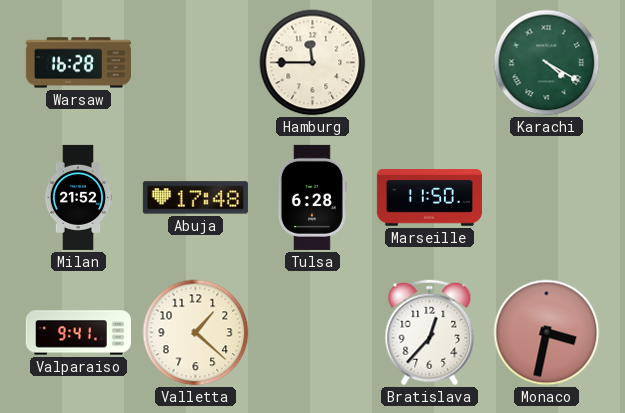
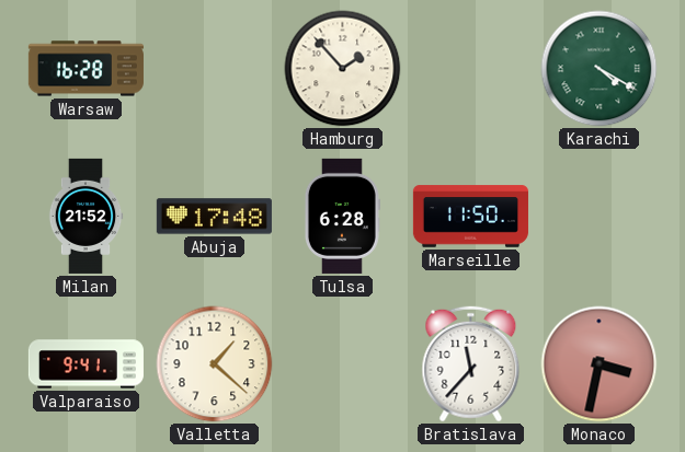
Hamburg: 11:45 -> 1:53
Bratislava: 12:37 -> 11:37
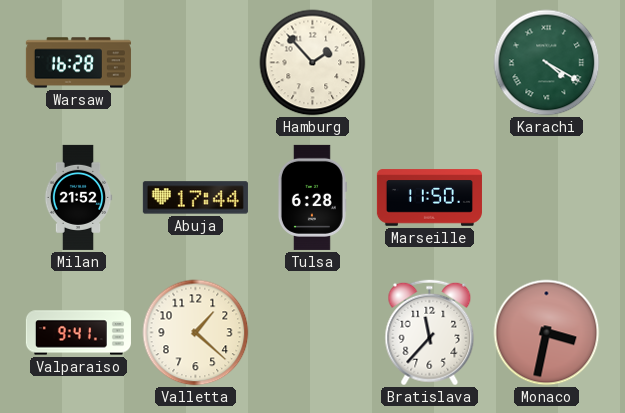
Abuja: 17:48 -> 17:44
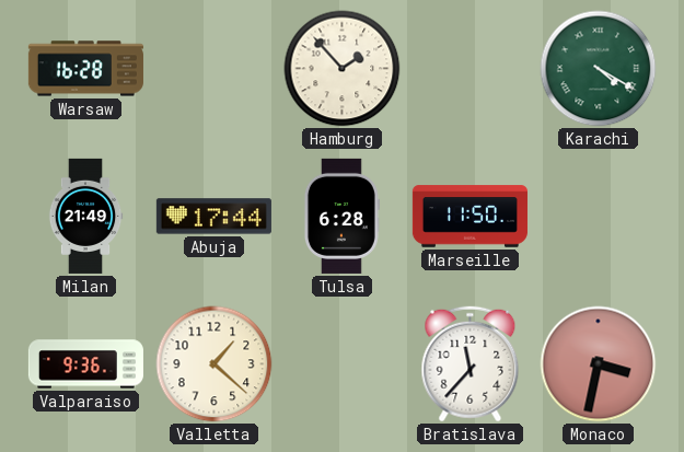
Milan: 21:52 -> 21:49
Valparaiso: 9:41 -> 9:36
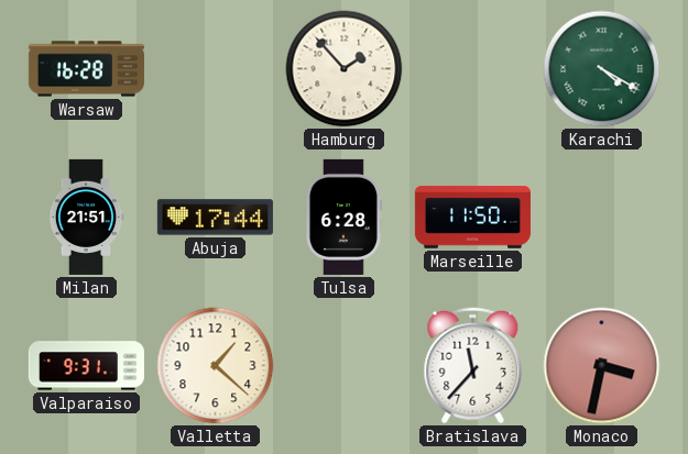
Milan: 21:49 -> 21:51
Valparaiso: 9:36 -> 9:31
